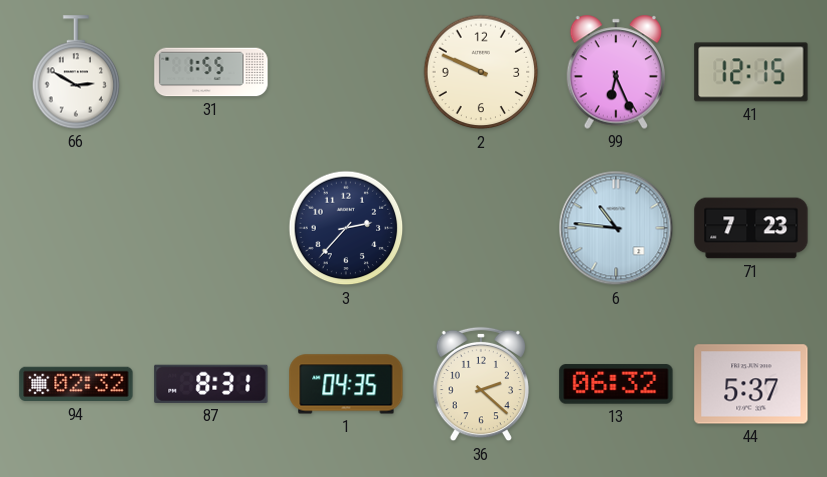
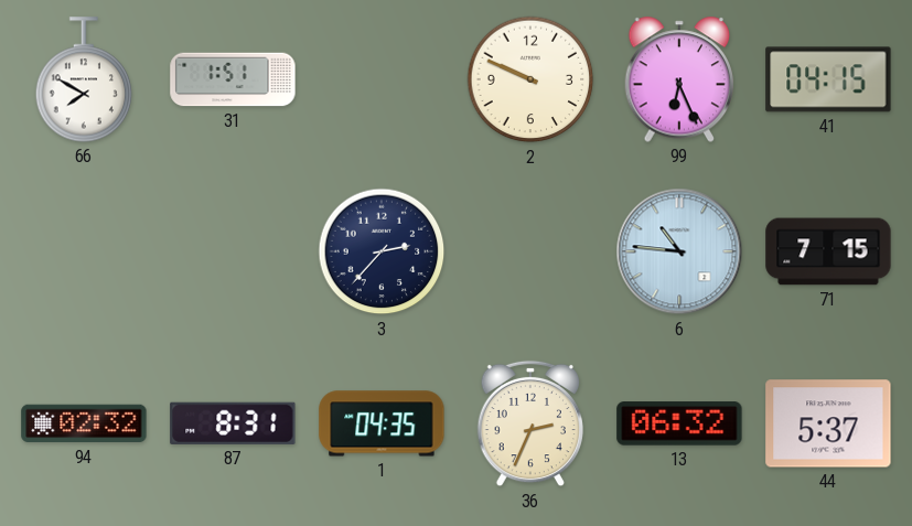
66: 2:50 -> 7:50
31: 1:55 -> 1:51
41: 12:15 -> 04:15
71: 7:23 -> 7:15
36: 2:22 -> 2:34
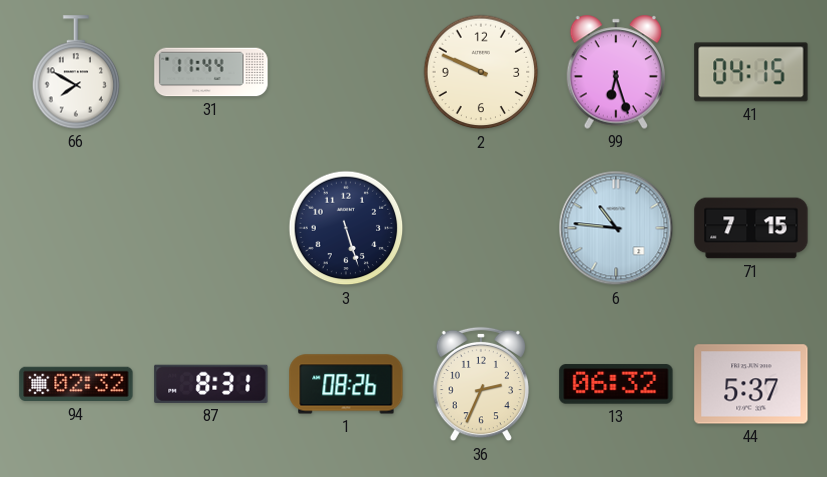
31: 1:51 -> 11:44
99: 6:26 -> 6:27
3: 2:37 -> 5:27
1: 04:35 -> 08:26
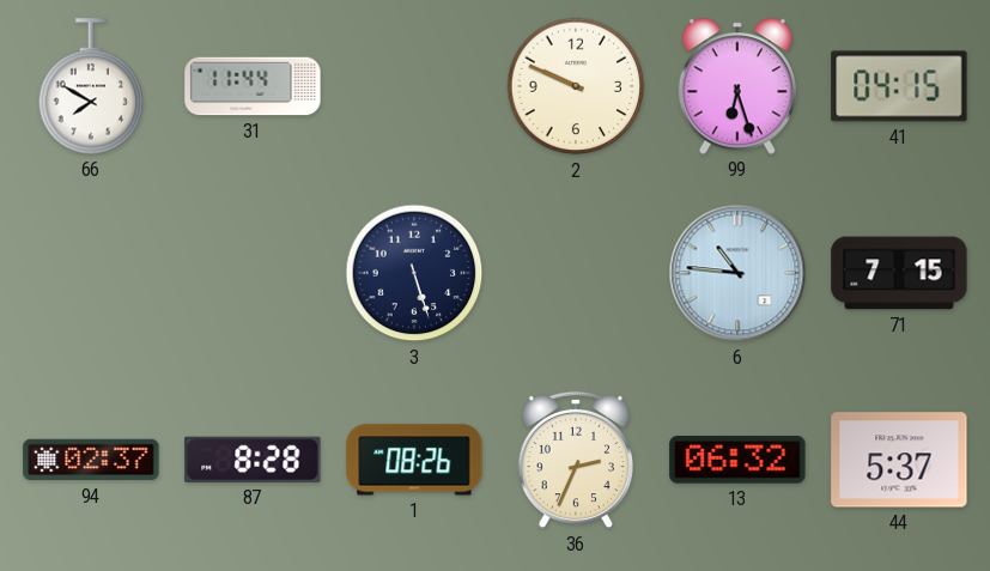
94: 02:32 -> 02:37
87: 8:31 -> 8:28
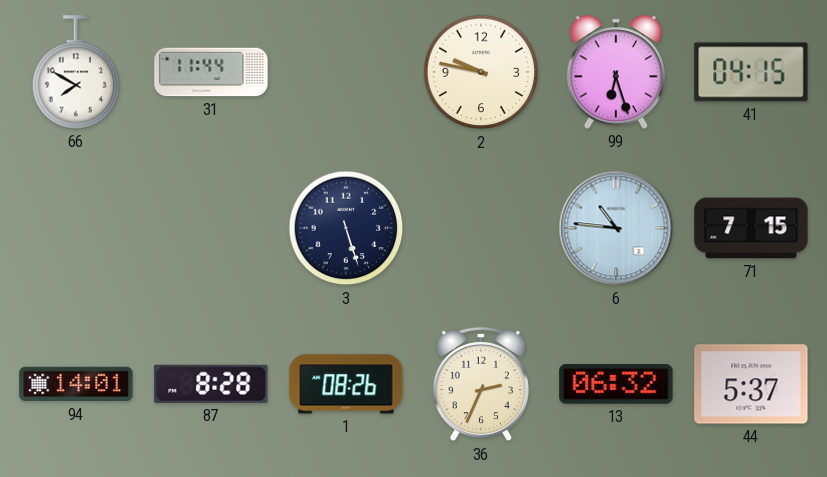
2: 9:49 -> 9:47
94: 02:37 -> 14:01
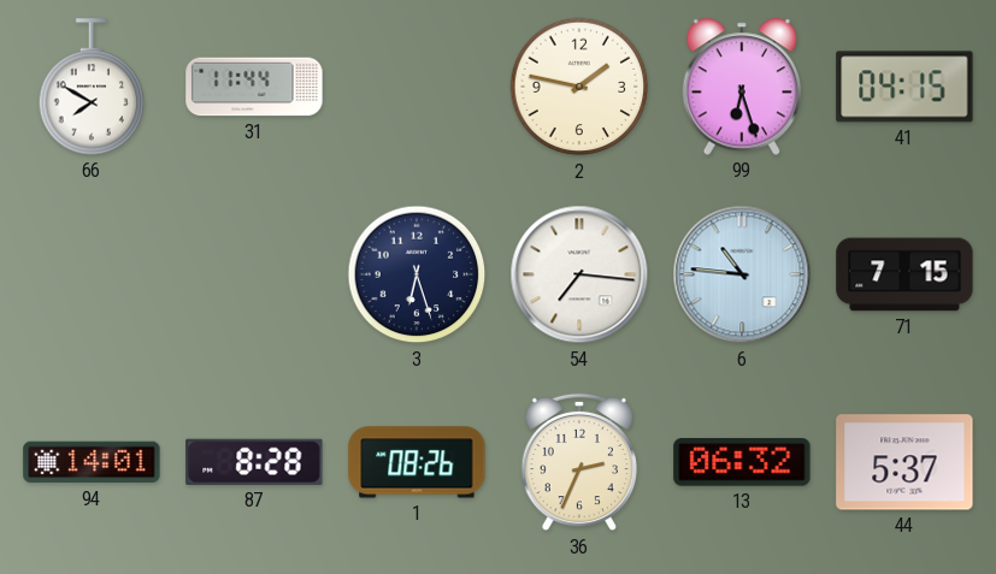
2: 9:47 -> 1:47
3: 5:27 -> 6:27
54: none -> 7:16
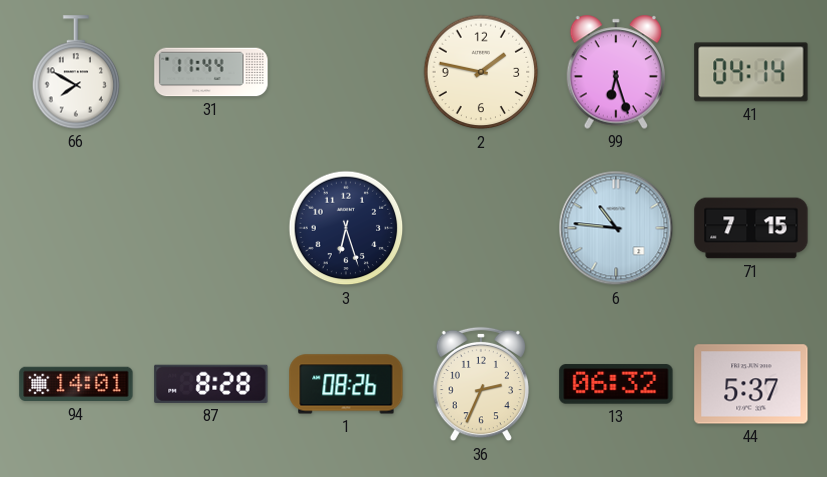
41: 04:15 -> 04:14
54: 7:16 -> none
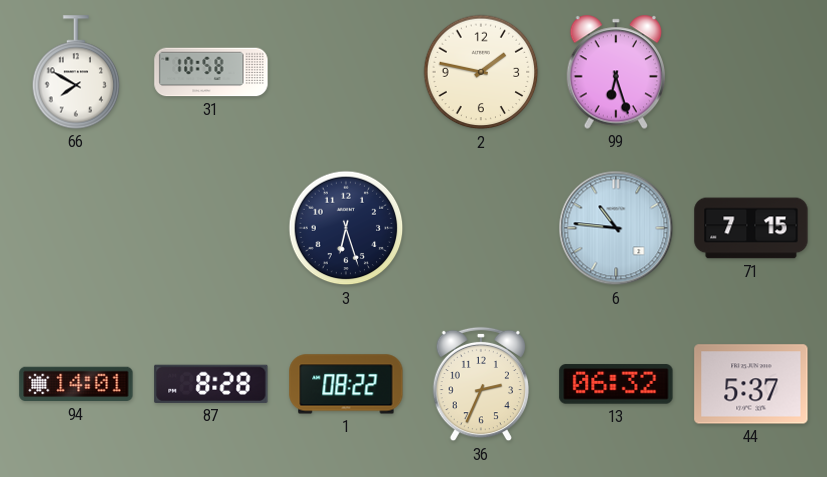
31: 11:44 -> 10:58
41: 04:14 -> none
1: 08:26 -> 08:22
